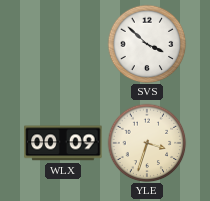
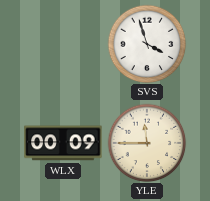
SVS: 3:52 -> 3:57
YLE: 3:33 -> 11:45
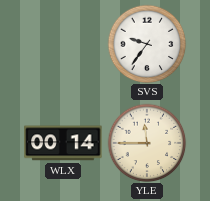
SVS: 3:57 -> 9:36
WLX: 00:09 -> 00:14
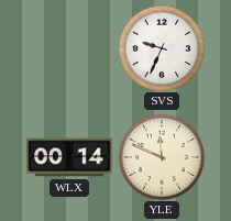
SVS: 9:36 -> 9:34
YLE: 11:45 -> 11:49
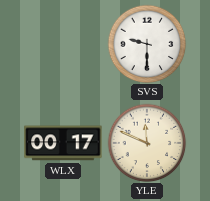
SVS: 9:34 -> 9:30
WLX: 00:14 -> 00:17
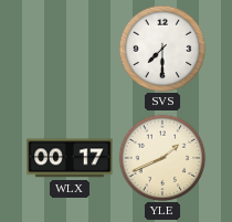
SVS: 9:30 -> 7:30
YLE: 11:49 -> 1:41
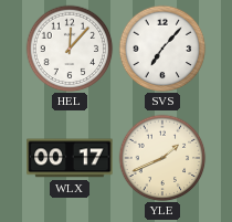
HEL: none -> 12:07
SVS: 7:30 -> 7:07
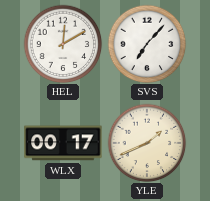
HEL: 12:07 -> 12:10
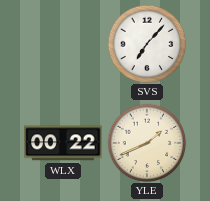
HEL: 12:10 -> none
WLX: 00:17 -> 00:22
